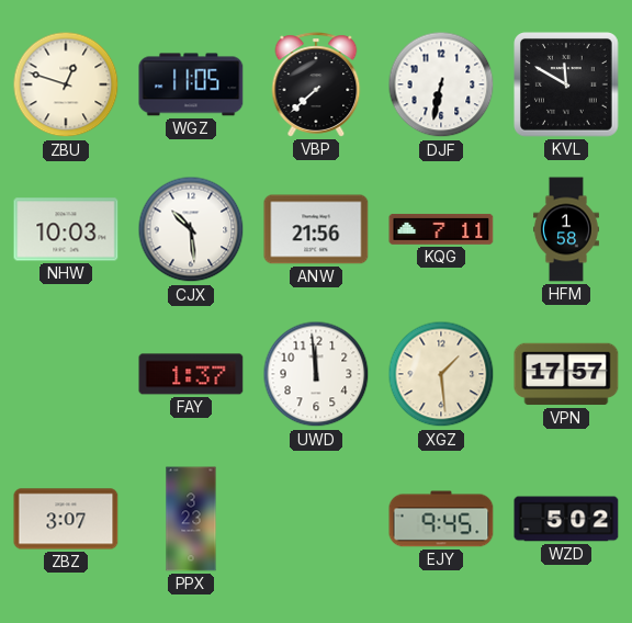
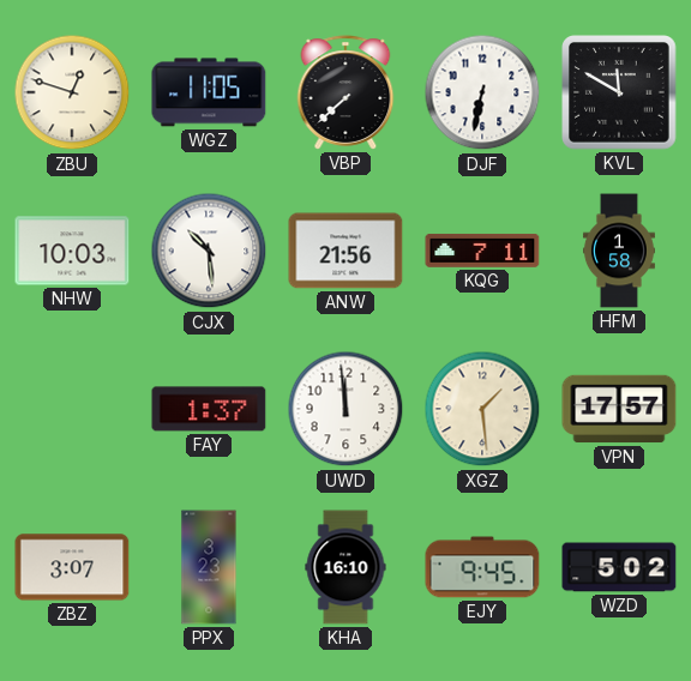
KHA: none -> 16:10
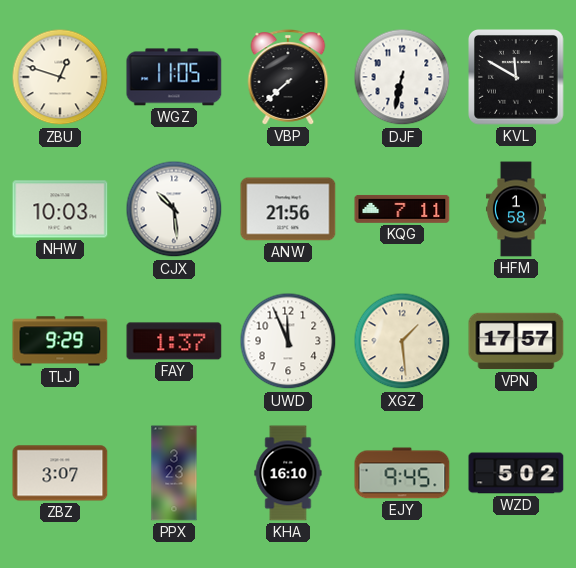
TLJ: none -> 9:29
UWD: 11:59 -> 11:56
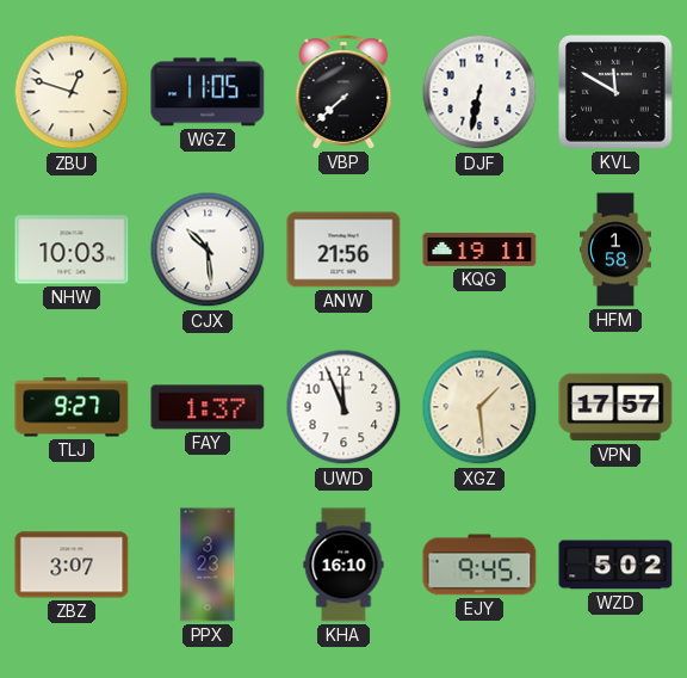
KQG: 7:11 -> 19:11
TLJ: 9:29 -> 9:27
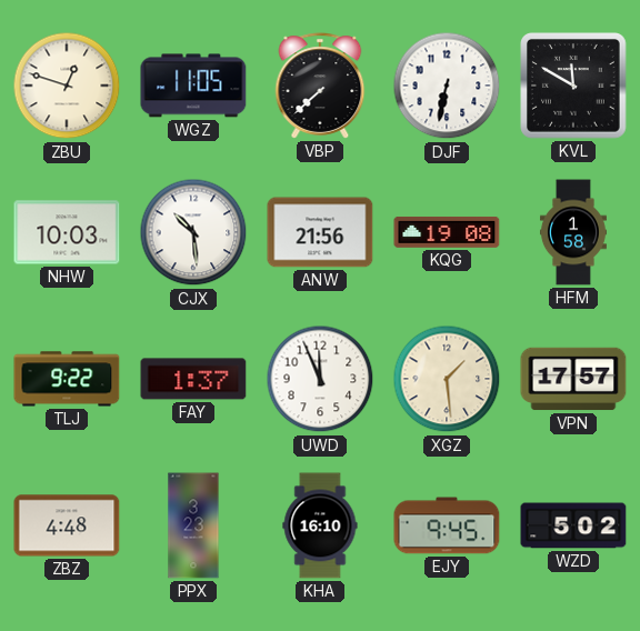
KQG: 19:11 -> 19:08
TLJ: 9:27 -> 9:22
ZBZ: 3:07 -> 4:48
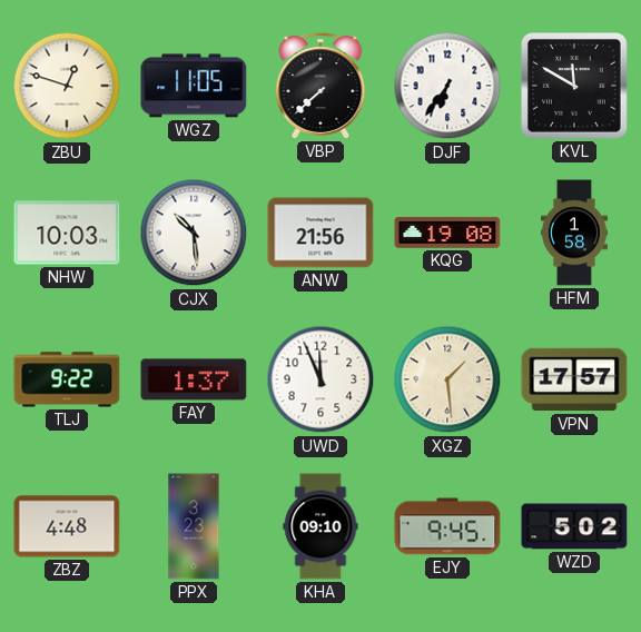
DJF: 6:32 -> 6:36
KHA: 16:10 -> 09:10
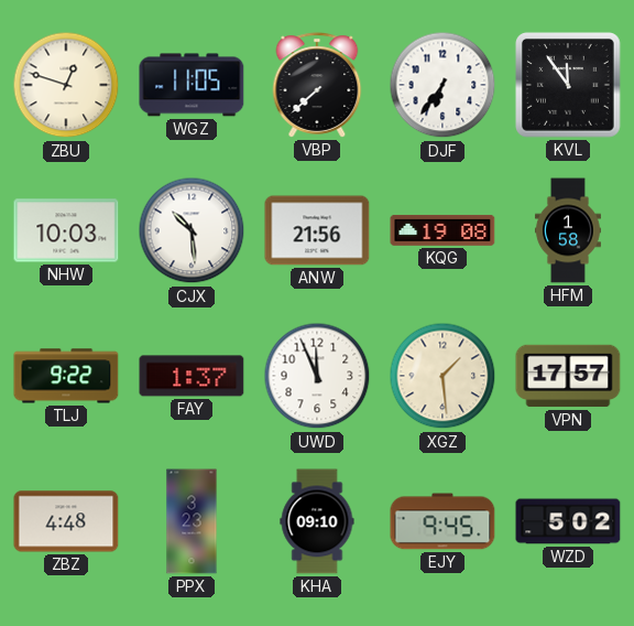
KVL: 11:50 -> 11:54
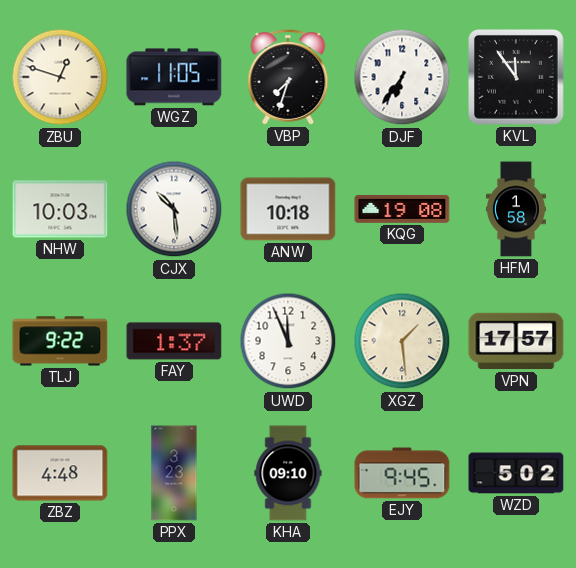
VBP: 7:38 -> 7:33
ANW: 21:56 -> 10:18
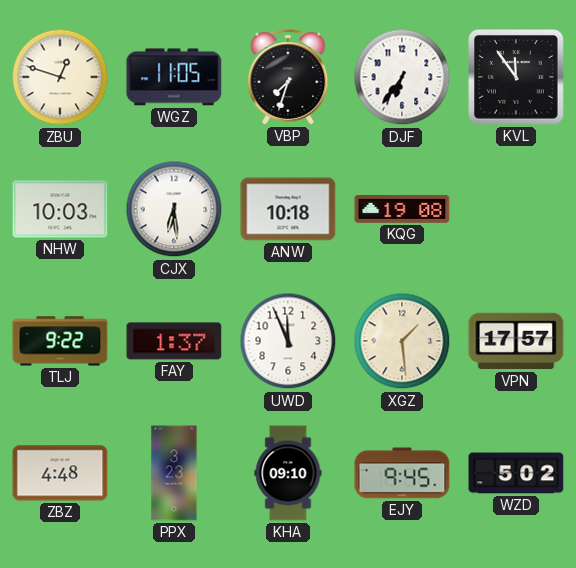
CJX: 10:29 -> 6:29
HFM: 1:58 -> none
